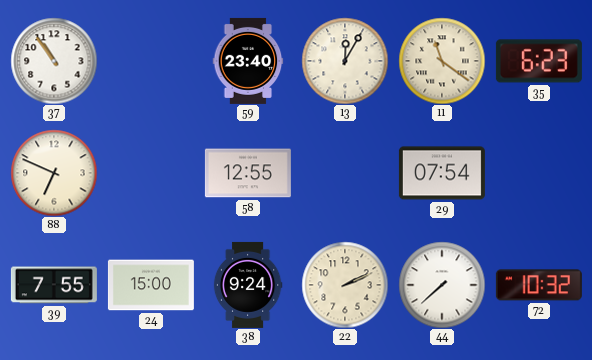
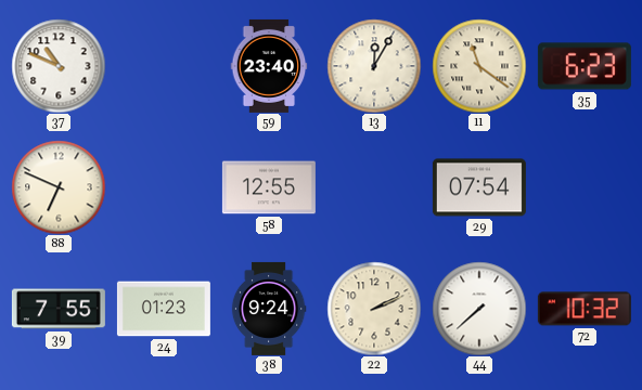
37: 10:54 -> 10:49
24: 15:00 -> 01:23
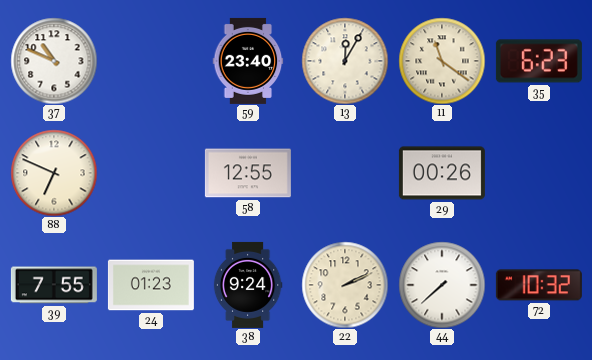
29: 07:54 -> 00:26
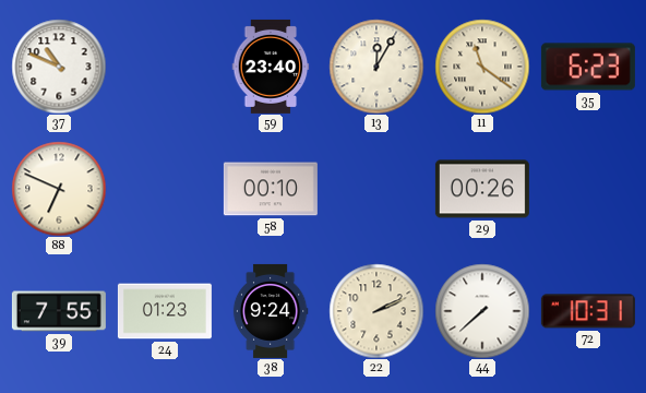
58: 12:55 -> 00:10
72: 10:32 -> 10:31
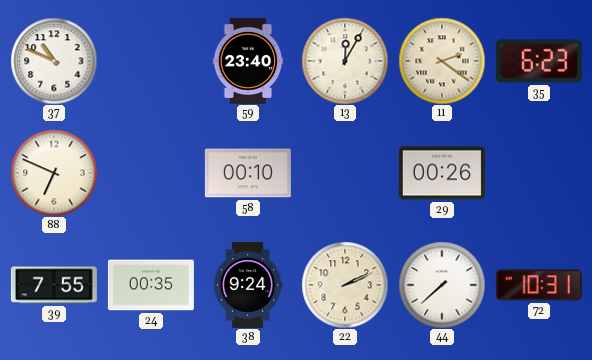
11: 11:21 -> 2:21
24: 01:23 -> 00:35
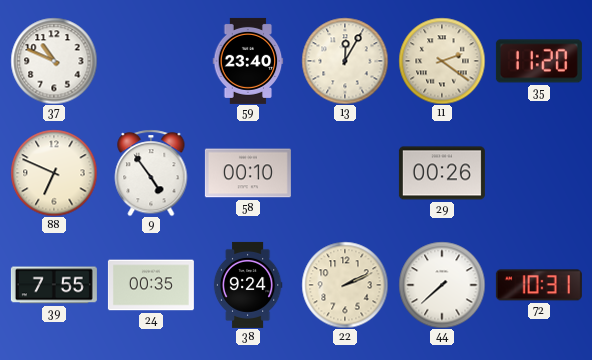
35: 6:23 -> 11:20
9: none -> 4:54
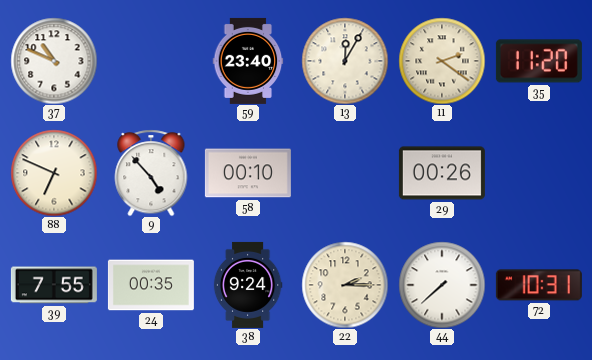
9: 4:54 -> 4:53
22: 2:11 -> 2:15
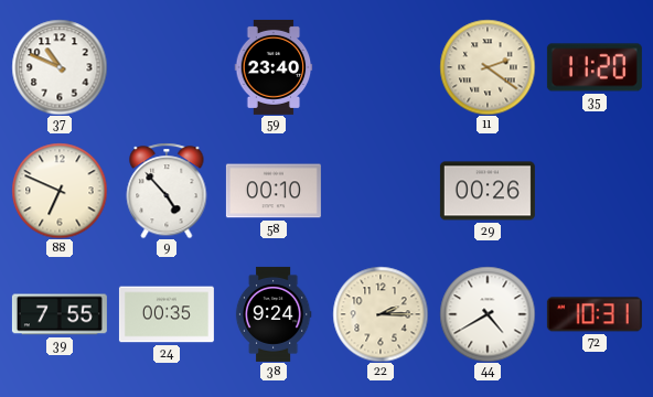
13: 12:05 -> none
44: 7:38 -> 4:40
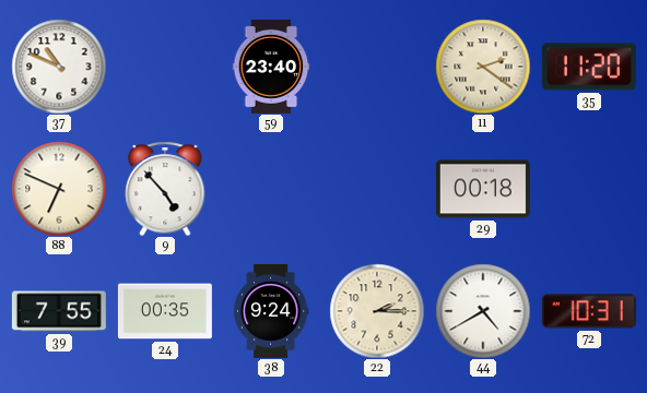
58: 00:10 -> none
29: 00:26 -> 00:18
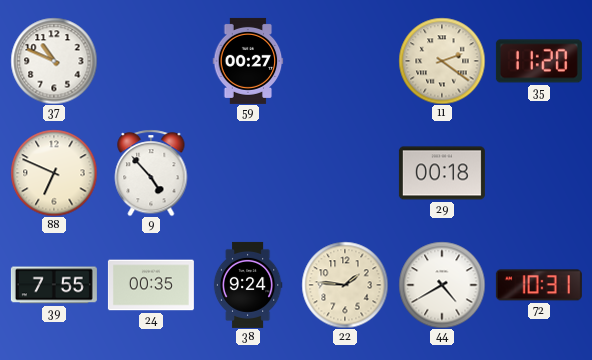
59: 23:40 -> 00:27
22: 2:15 -> 1:46
